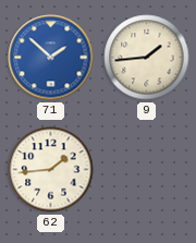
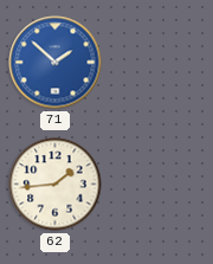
9: 1:44 -> none
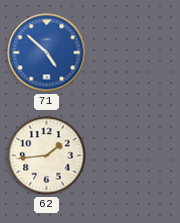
71: 1:52 -> 4:52
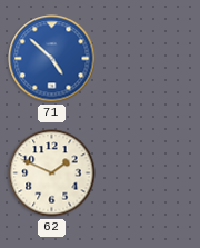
62: 1:44 -> 1:49
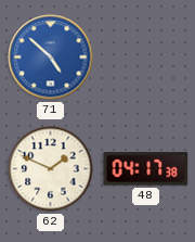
48: none -> 04:17
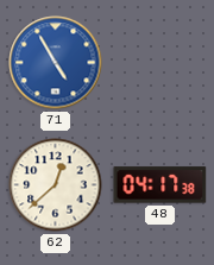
71: 4:52 -> 4:55
62: 1:49 -> 12:38
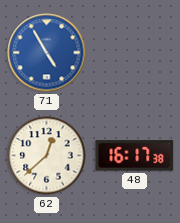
48: 04:17 -> 16:17
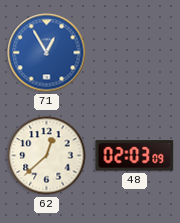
71: 4:55 -> 12:55
48: 16:17 -> 02:03
